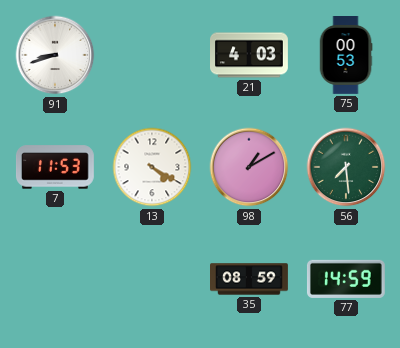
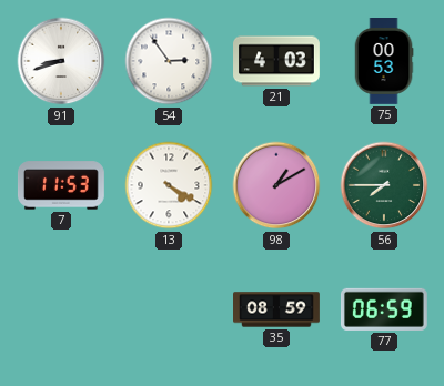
54: none -> 2:54
56: 7:29 -> 7:45
77: 14:59 -> 06:59
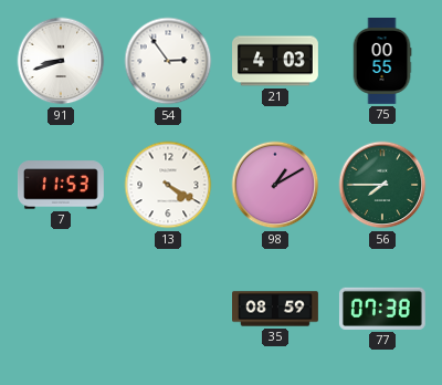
75: 00:53 -> 00:55
77: 06:59 -> 07:38
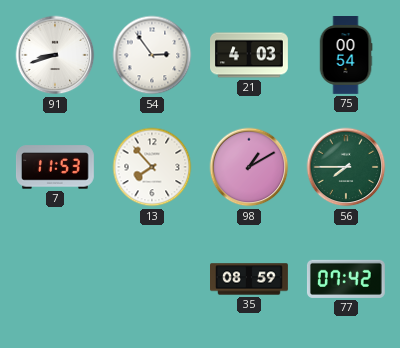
75: 00:55 -> 00:54
13: 4:20 -> 7:53
77: 07:38 -> 07:42
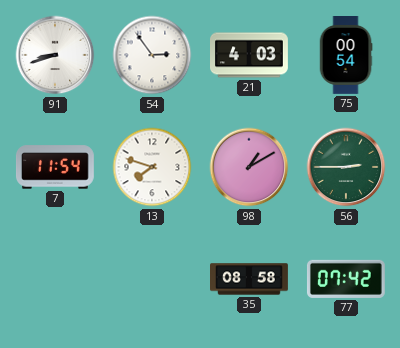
7: 11:53 -> 11:54
13: 7:53 -> 7:48
56: 7:45 -> 2:45
35: 08:59 -> 08:58
